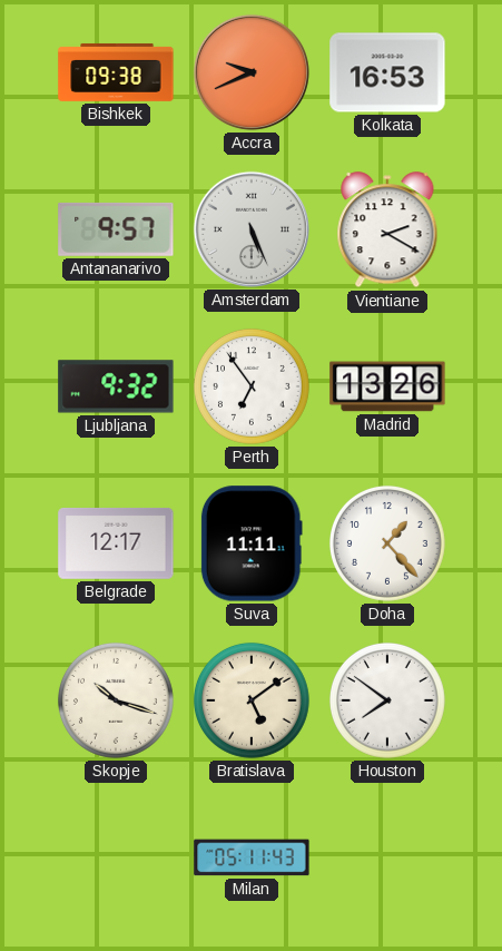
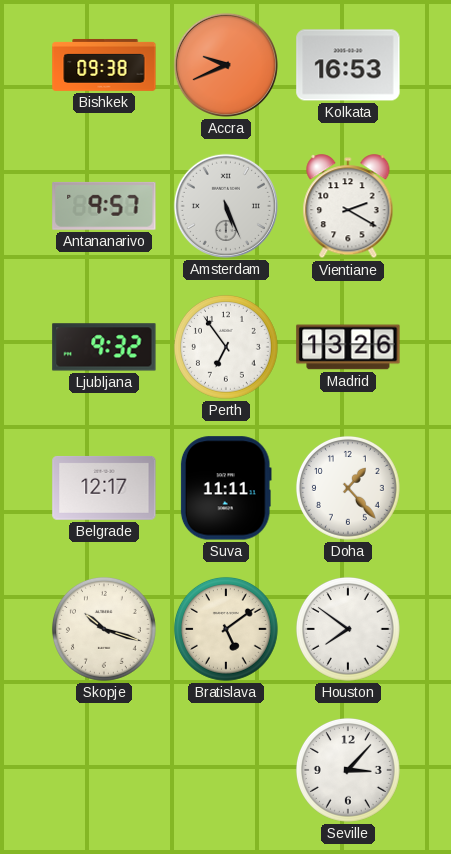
Milan: 05:11 -> none
Seville: none -> 3:07
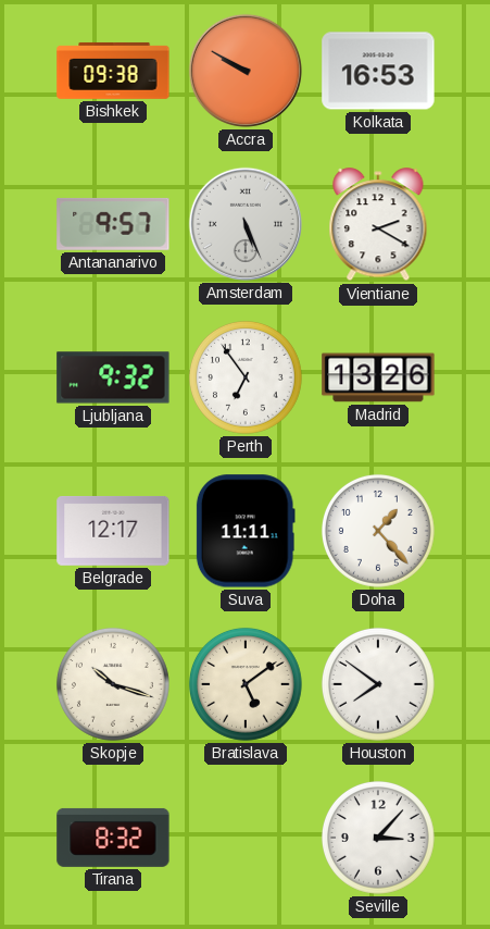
Accra: 9:41 -> 9:50
Tirana: none -> 8:32
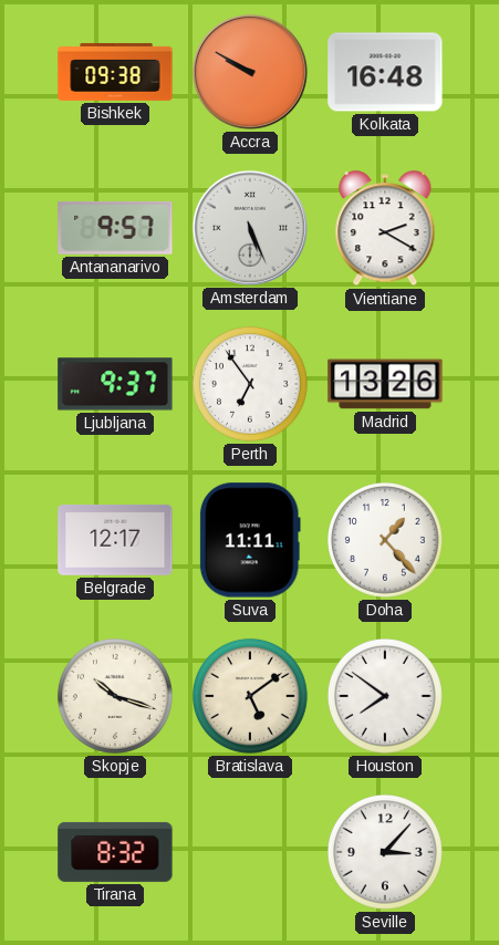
Kolkata: 16:53 -> 16:48
Ljubljana: 9:32 -> 9:37
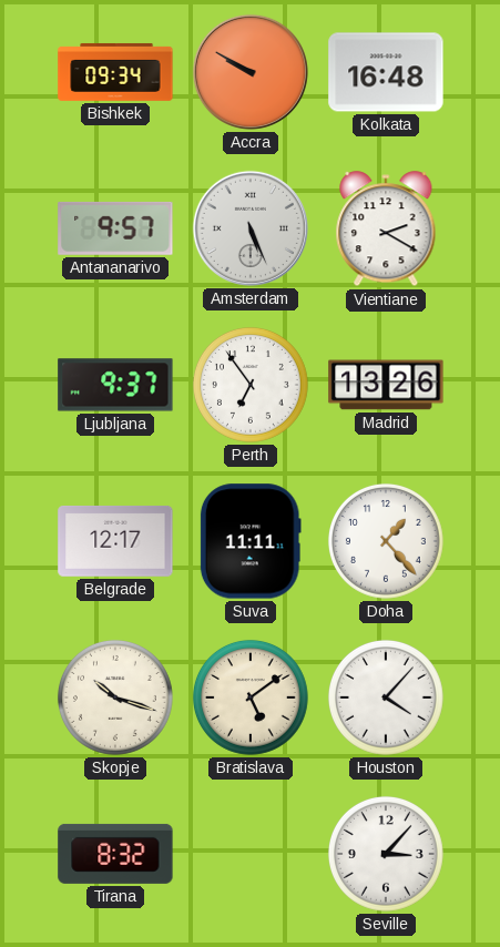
Bishkek: 09:38 -> 09:34
Houston: 7:51 -> 4:07
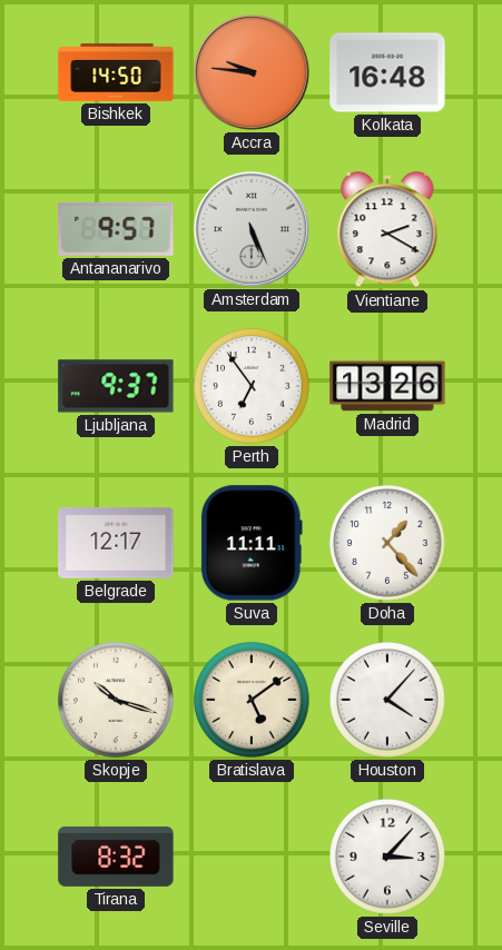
Bishkek: 09:34 -> 14:50
Accra: 9:50 -> 9:46
